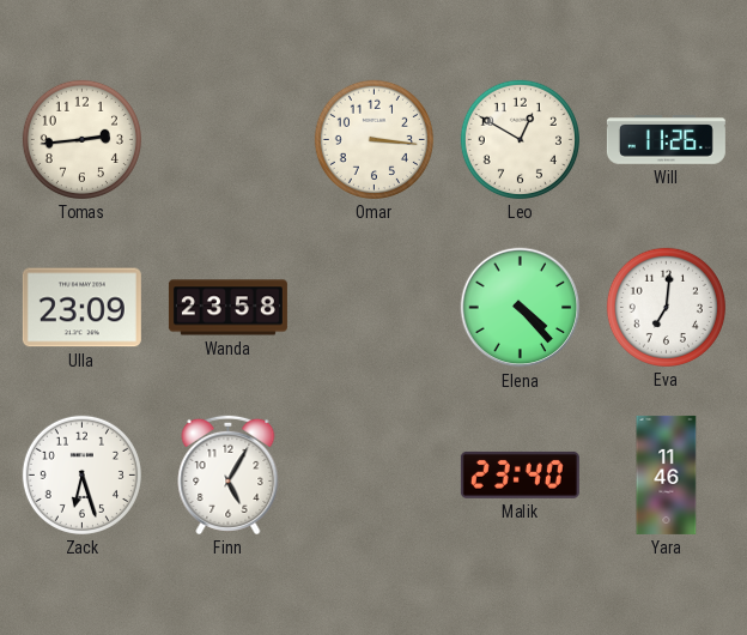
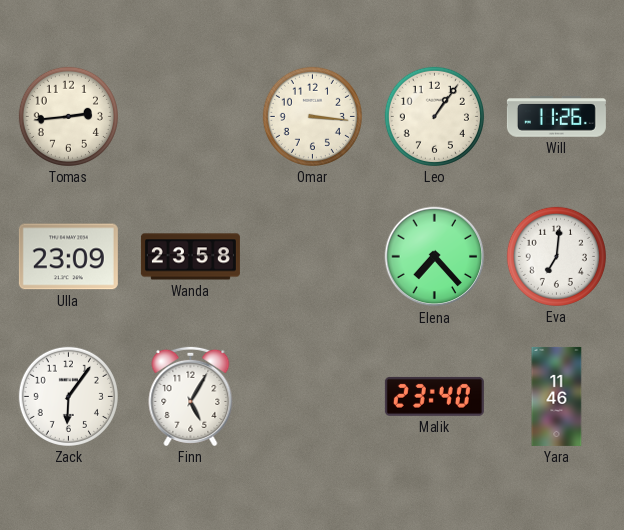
Leo: 12:50 -> 1:06
Elena: 4:23 -> 7:23
Zack: 6:27 -> 6:06
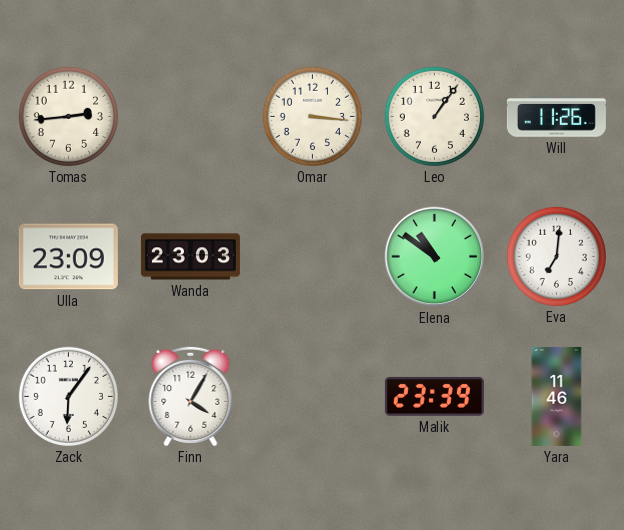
Wanda: 23:58 -> 23:03
Elena: 7:23 -> 10:51
Finn: 5:05 -> 4:05
Malik: 23:40 -> 23:39
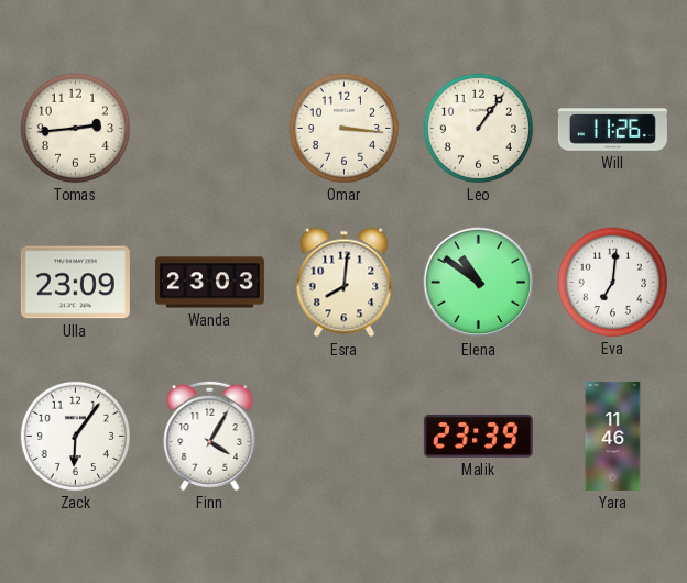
Esra: none -> 8:01
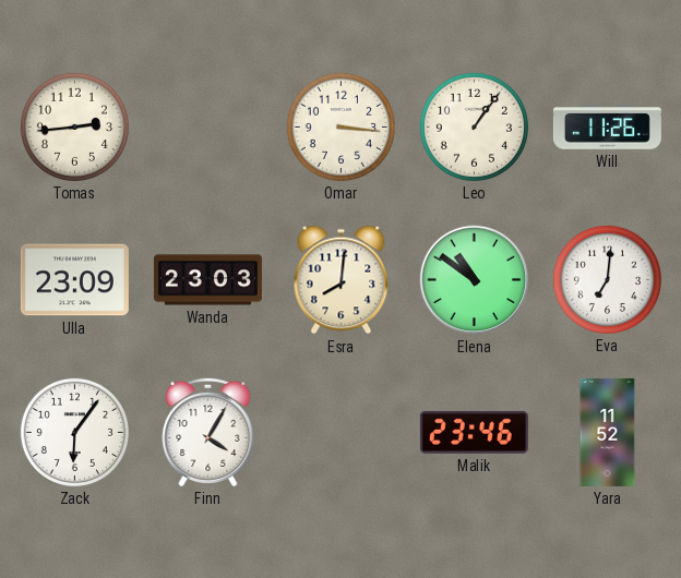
Malik: 23:39 -> 23:46
Yara: 11:46 -> 11:52
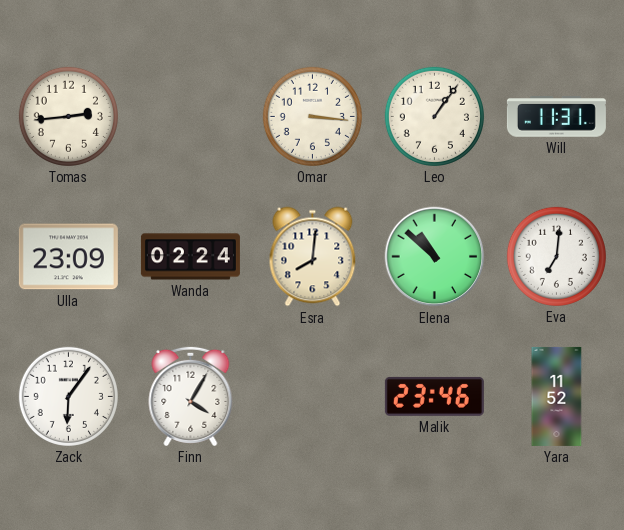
Will: 11:26 -> 11:31
Wanda: 23:03 -> 02:24
Elena: 10:51 -> 10:52
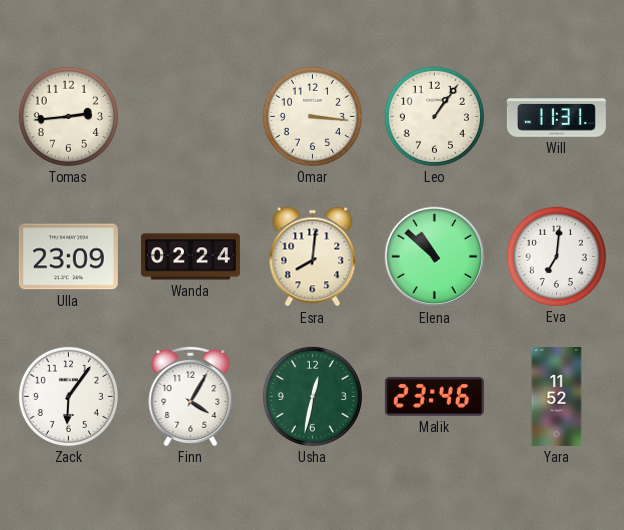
Usha: none -> 12:32
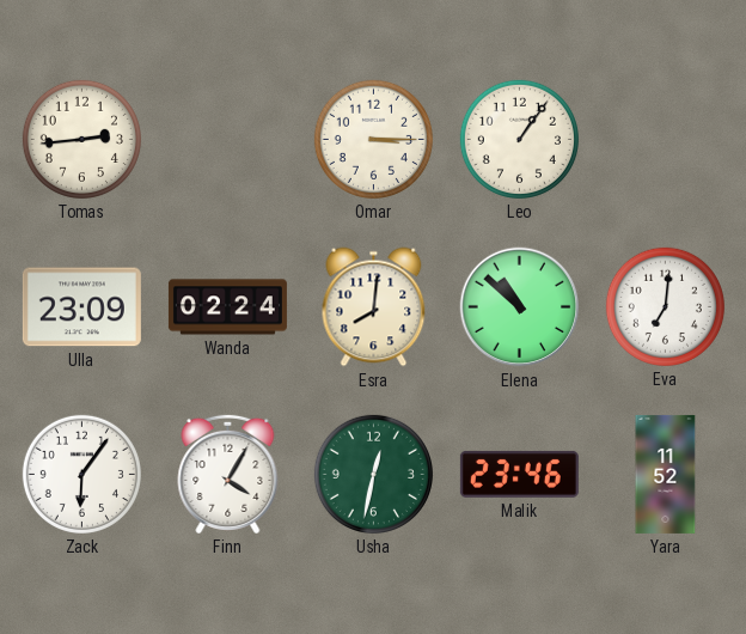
Omar: 3:16 -> 3:15
Will: 11:31 -> none
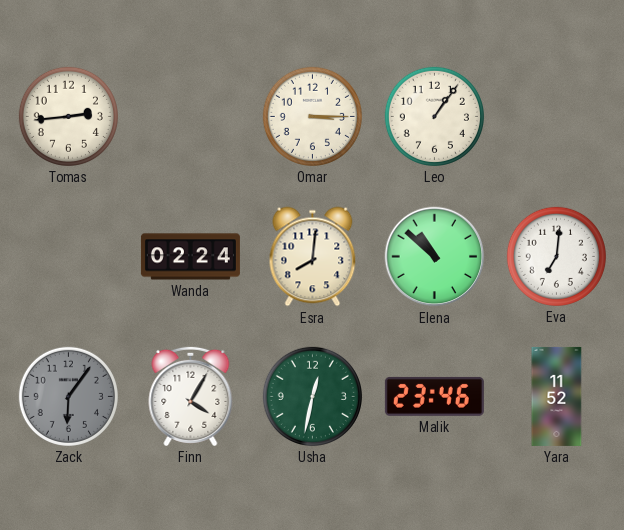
Ulla: 23:09 -> none
Zack dial: white -> grey
